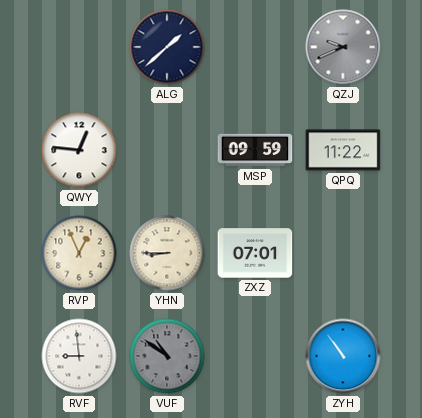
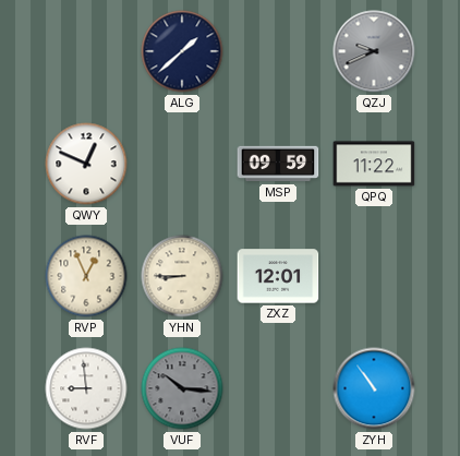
QWY: 12:46 -> 12:49
ZXZ: 07:01 -> 12:01
VUF: 10:51 -> 10:16
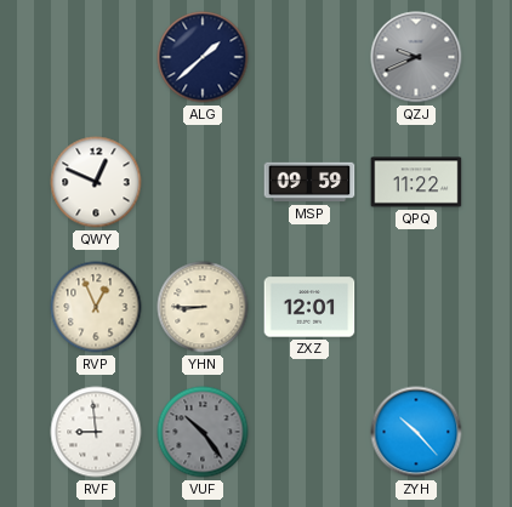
VUF: 10:16 -> 10:24
ZYH: 10:54 -> 10:23
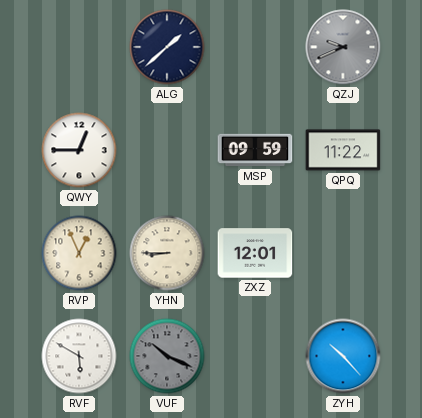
QWY: 12:49 -> 12:45
RVF: 8:59 -> 5:50
VUF: 10:24 -> 10:19
